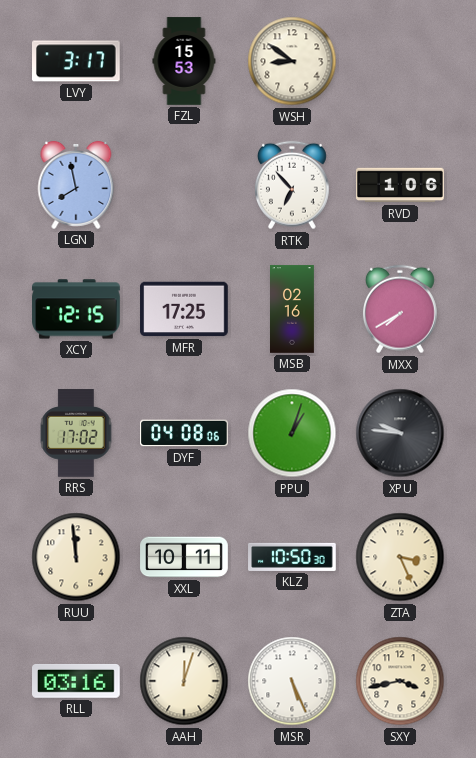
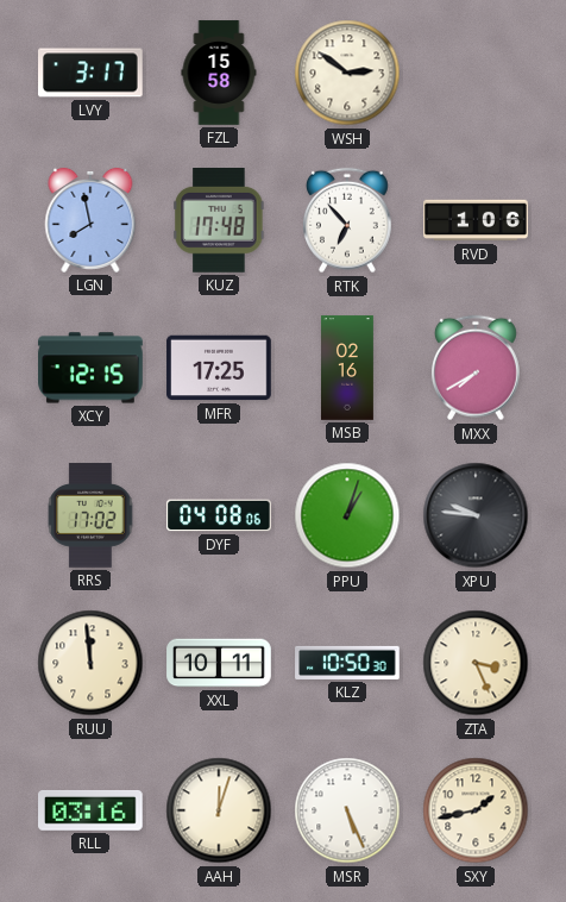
FZL: 15:53 -> 15:58
WSH: 8:51 -> 2:51
KUZ: none -> 17:48
SXY: 3:43 -> 1:43
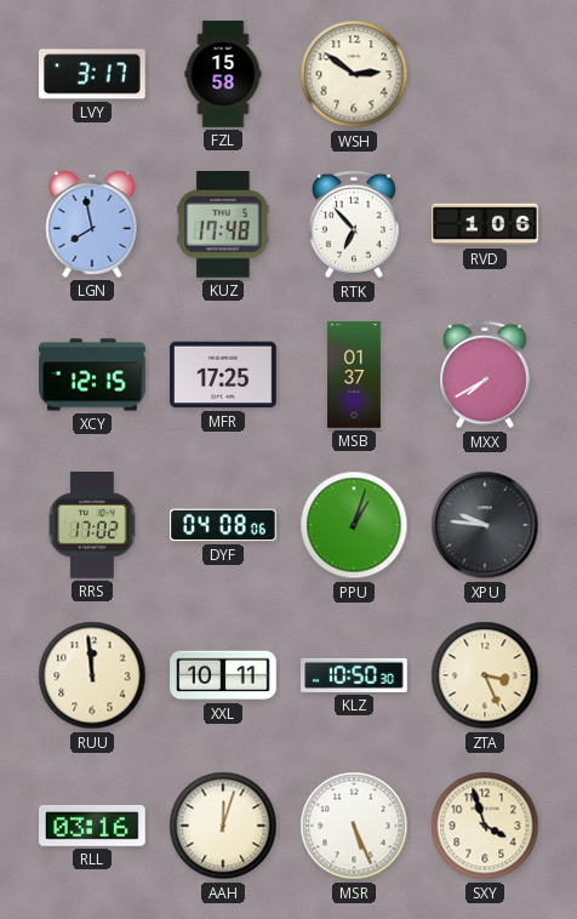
MSB: 02:16 -> 01:37
SXY: 1:43 -> 3:57
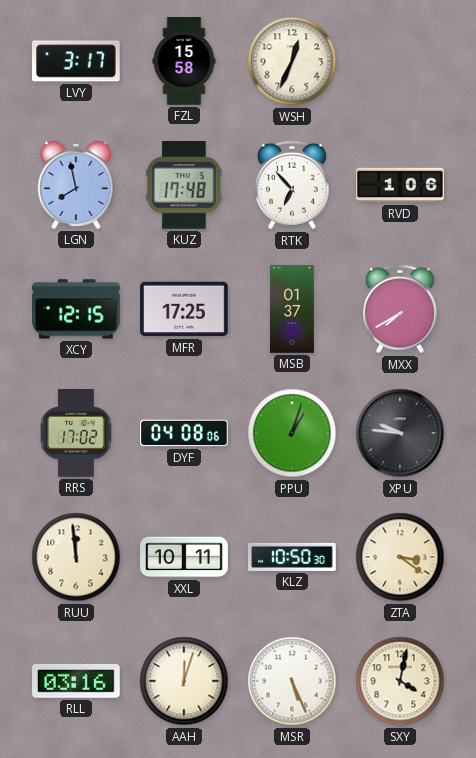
WSH: 2:51 -> 12:34
ZTA: 3:26 -> 3:21
SXY: 3:57 -> 4:02
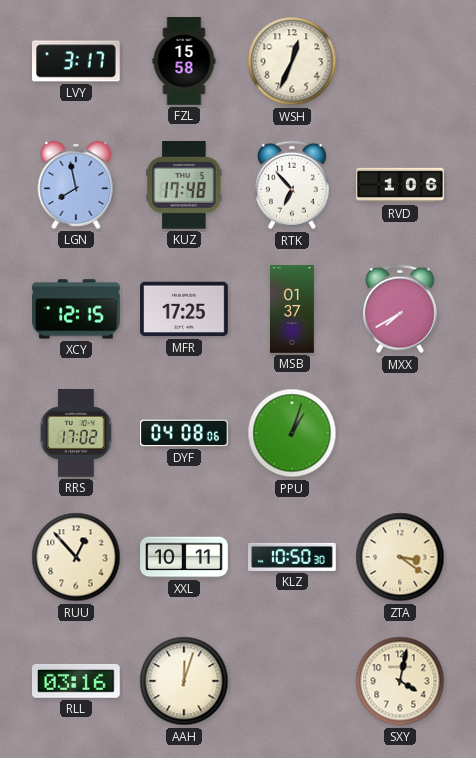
XPU: 9:46 -> none
RUU: 11:59 -> 12:53
MSR: 5:26 -> none
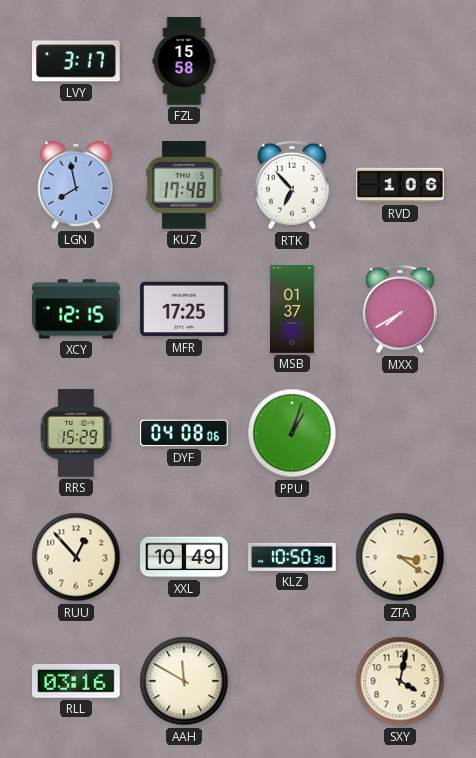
WSH: 12:34 -> none
RRS: 17:02 -> 15:29
XXL: 10:11 -> 10:49
AAH: 12:03 -> 11:50
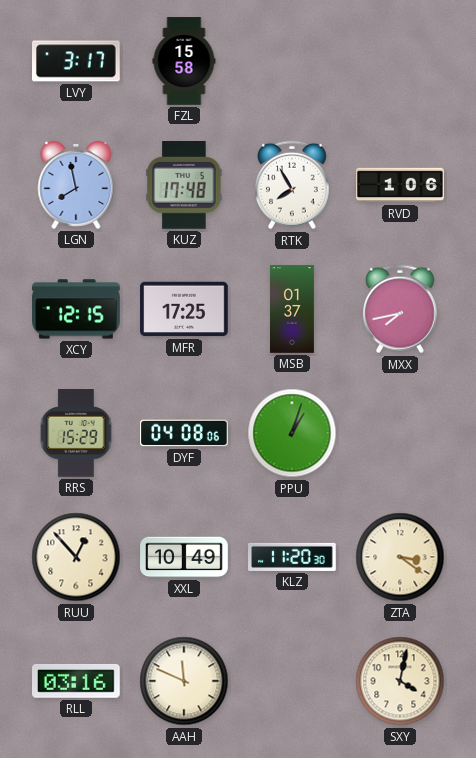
RTK: 6:53 -> 7:55
MXX: 7:40 -> 7:43
KLZ: 10:50 -> 11:20
AAH: 11:50 -> 11:49
